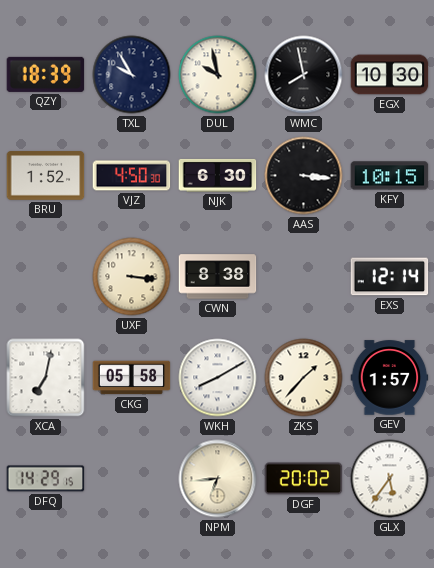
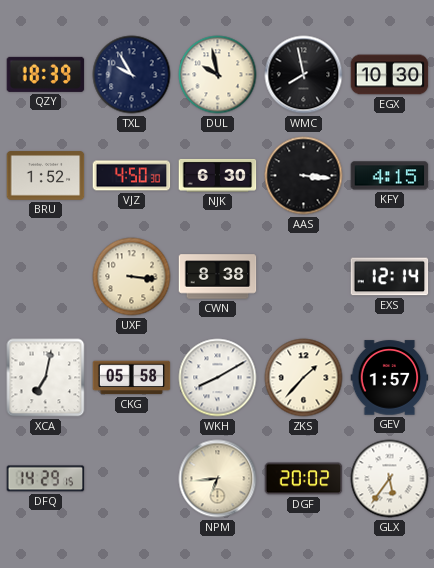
KFY: 10:15 -> 4:15
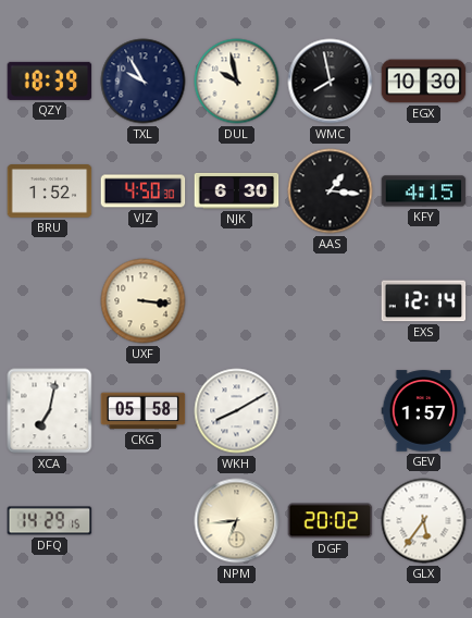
AAS: 3:16 -> 1:16
CWN: 8:38 -> none
ZKS: 1:37 -> none
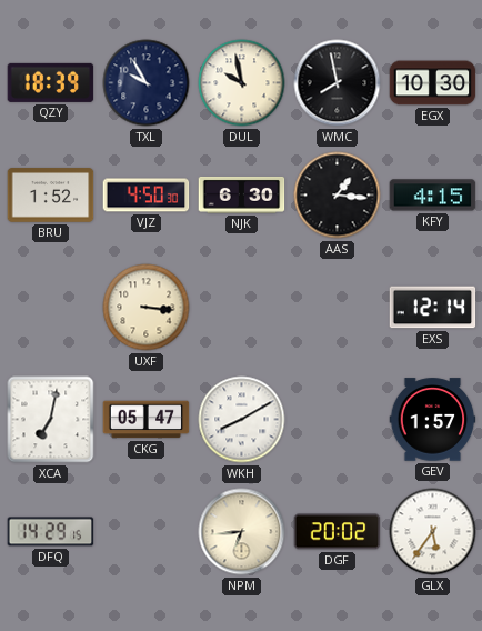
CKG: 05:58 -> 05:47
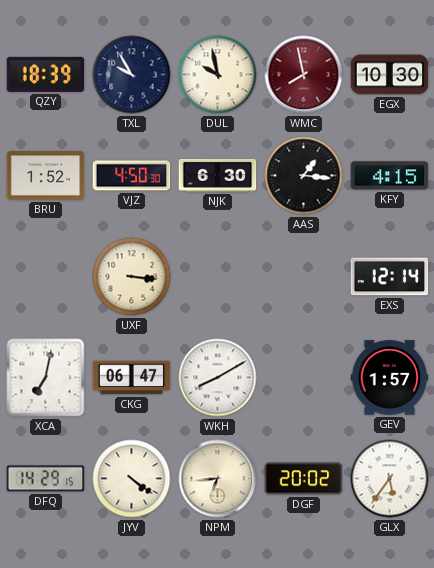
WMC dial: black -> burgundy
CKG: 05:47 -> 06:47
JYV: none -> 4:21
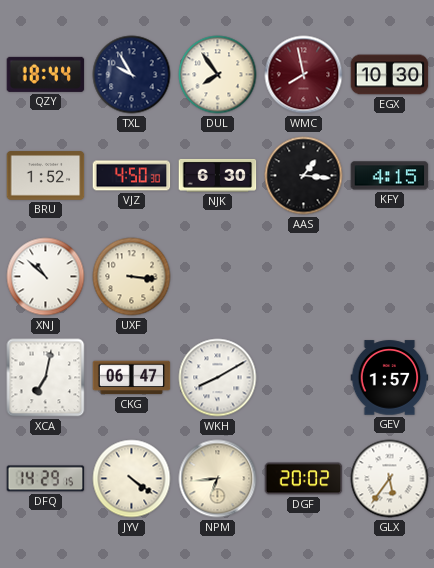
QZY: 18:39 -> 18:44
DUL: 9:58 -> 7:54
XNJ: none -> 10:52
EXS: 12:14 -> none
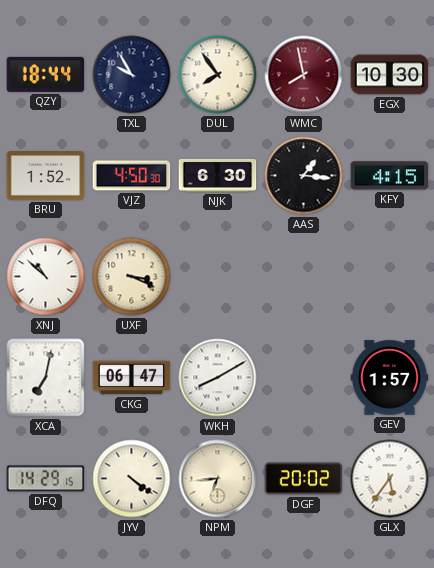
UXF: 3:16 -> 3:19
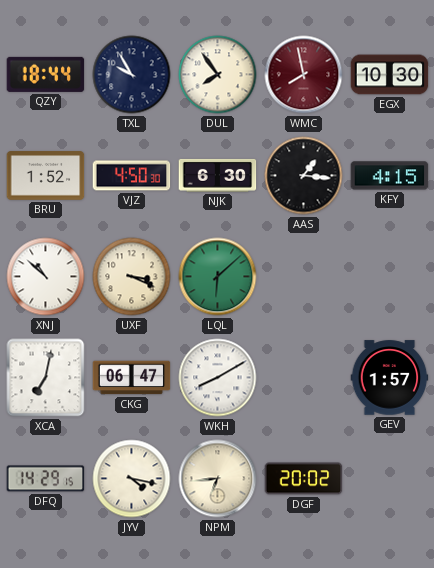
LQL: none -> 6:08
JYV: 4:21 -> 4:17
GLX: 5:36 -> none
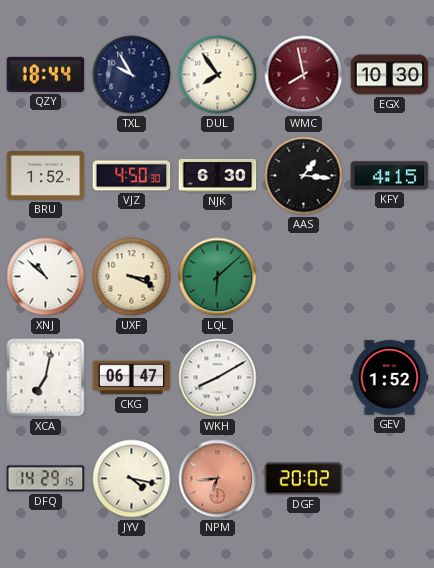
GEV: 1:57 -> 1:52
NPM dial: cream -> salmon
